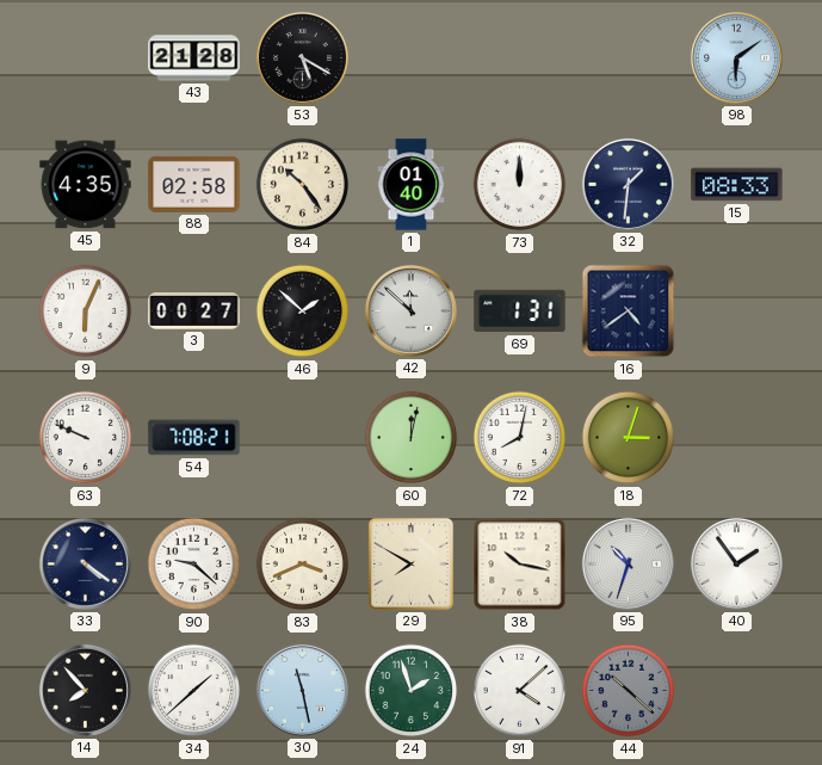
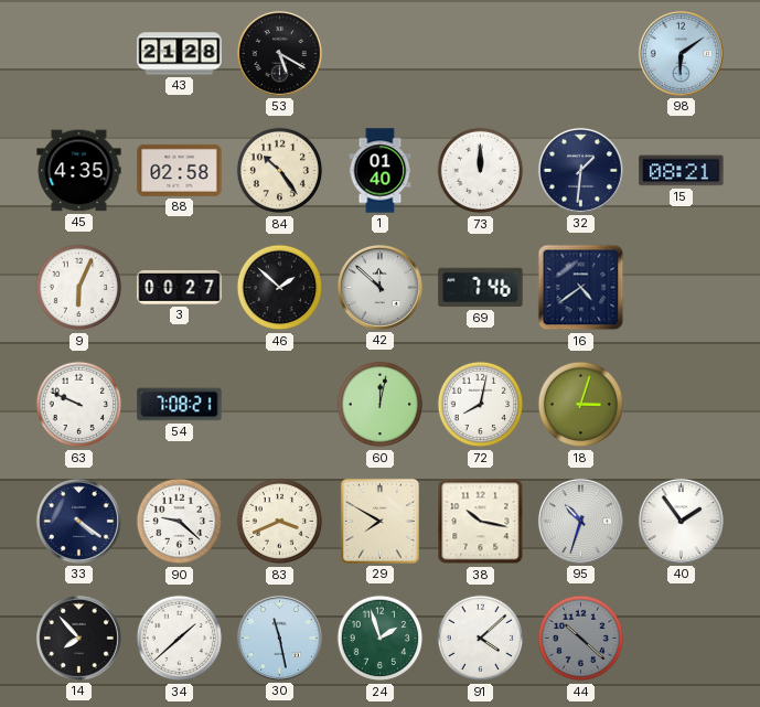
15: 08:33 -> 08:21
69: 1:31 -> 7:46
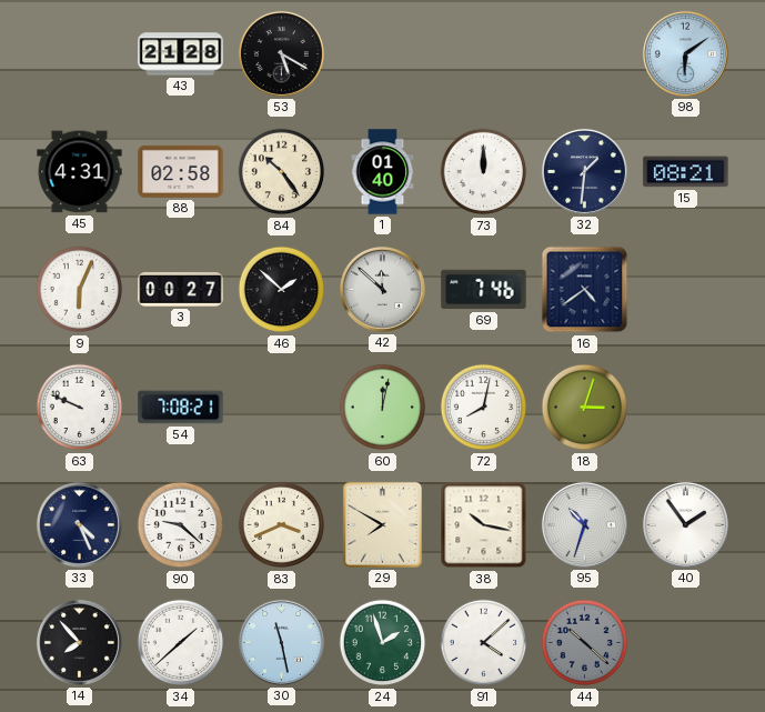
45: 4:35 -> 4:31
33: 4:21 -> 4:26
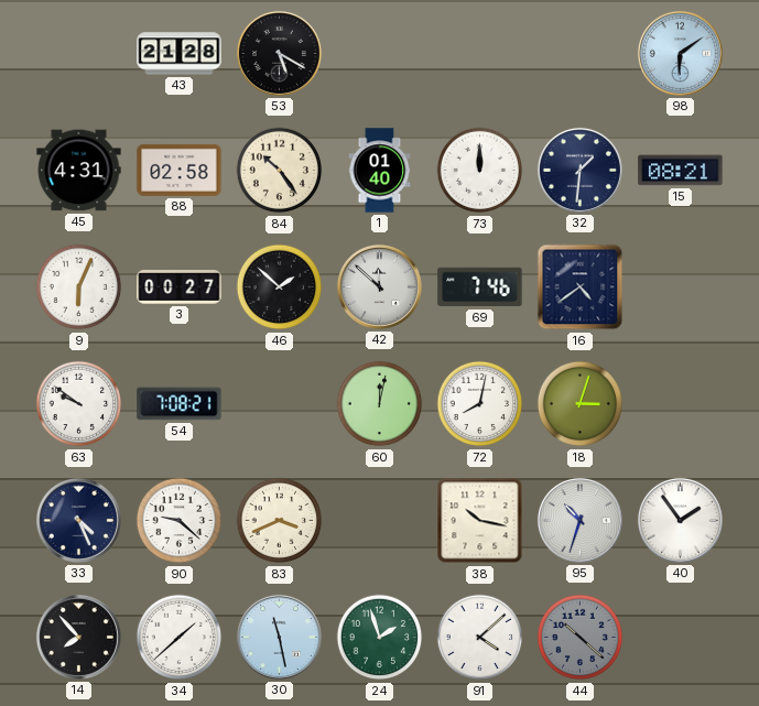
63: 9:49 -> 9:51
29: 7:50 -> none
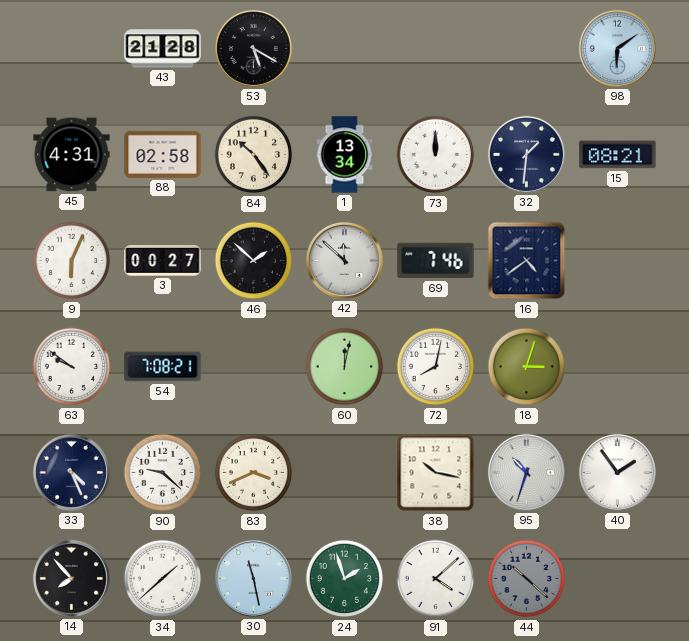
1: 01:40 -> 13:34
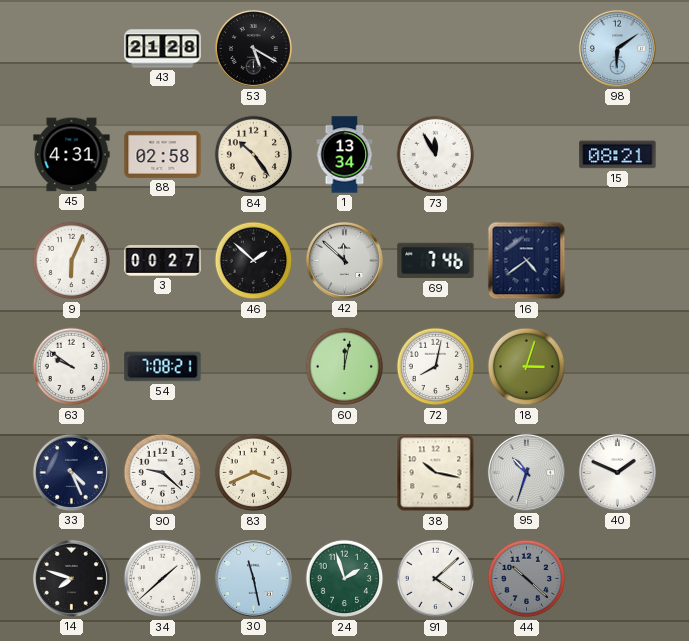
73: 12:00 -> 11:55
32: 1:31 -> none
40: 1:54 -> 1:49
14: 7:53 -> 7:48
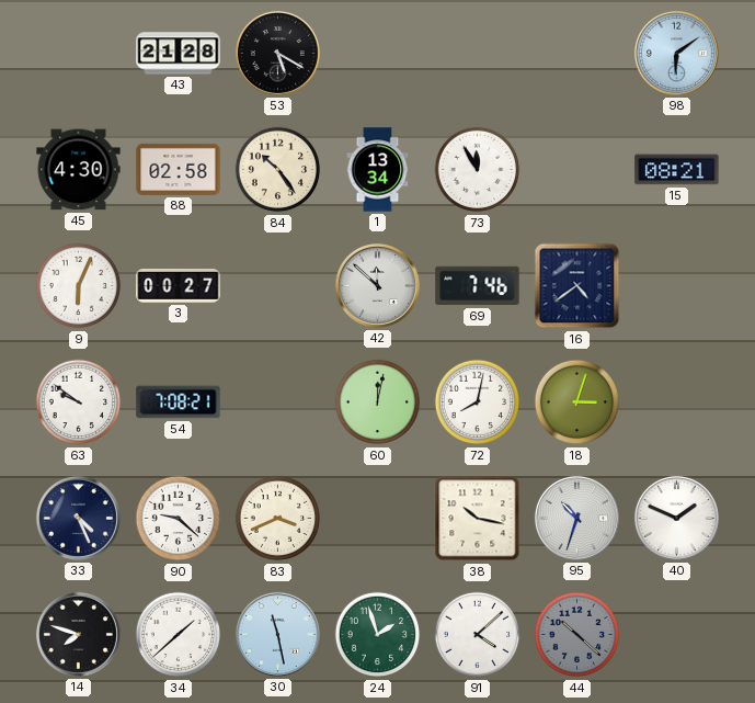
45: 4:31 -> 4:30
46: 1:52 -> none
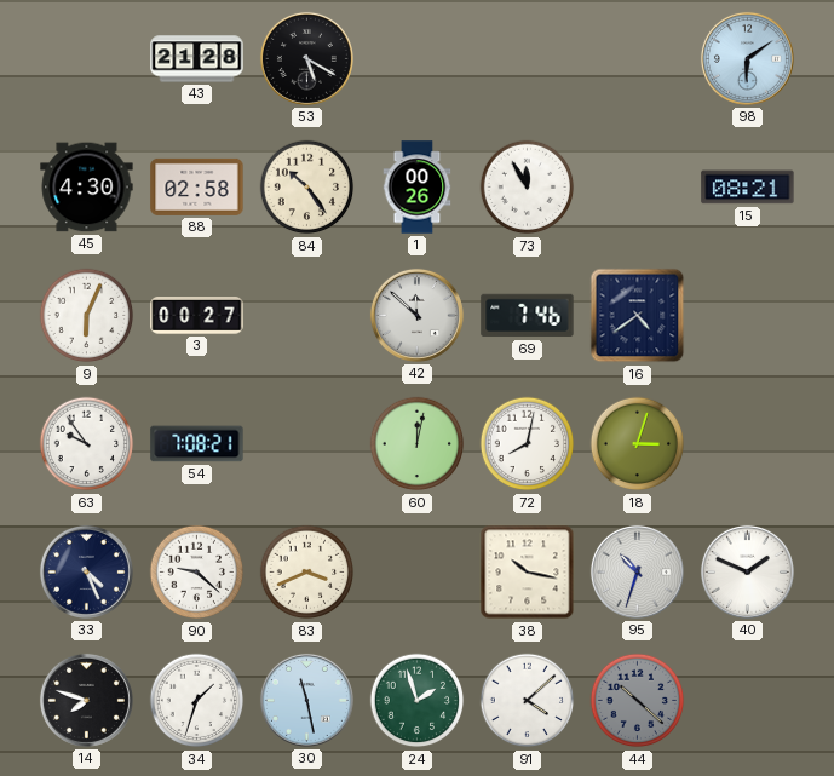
1: 13:34 -> 00:26
63: 9:51 -> 9:54
34: 1:38 -> 1:33
